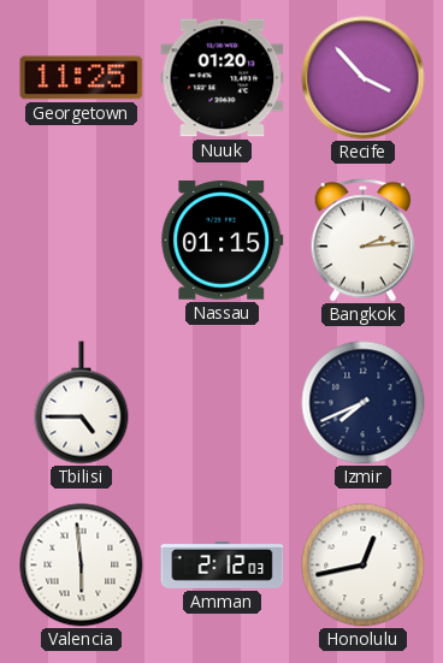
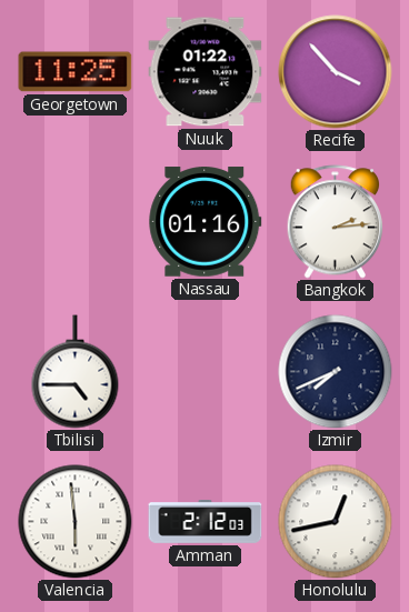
Nuuk: 01:20 -> 01:22
Nassau: 01:15 -> 01:16
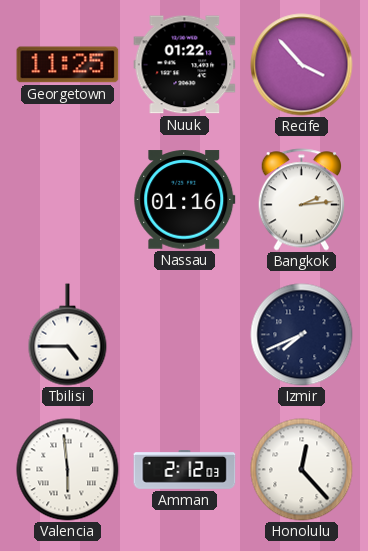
Honolulu: 12:43 -> 12:23
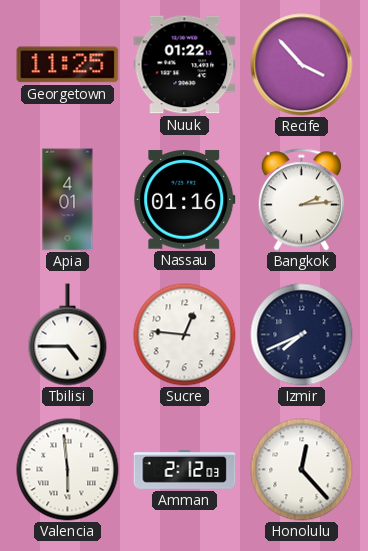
Apia: none -> 4:01
Sucre: none -> 12:46
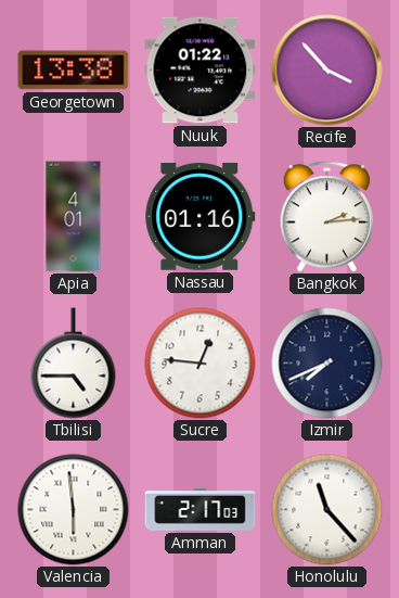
Georgetown: 11:25 -> 13:38
Amman: 2:12 -> 2:17
Honolulu: 12:23 -> 11:23
